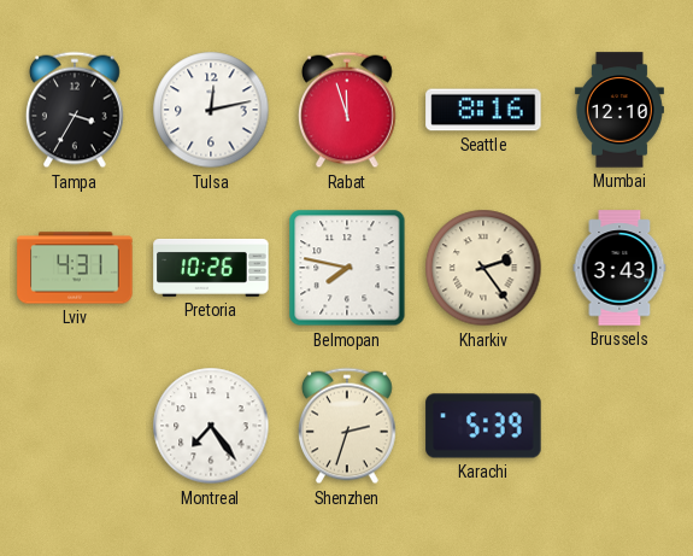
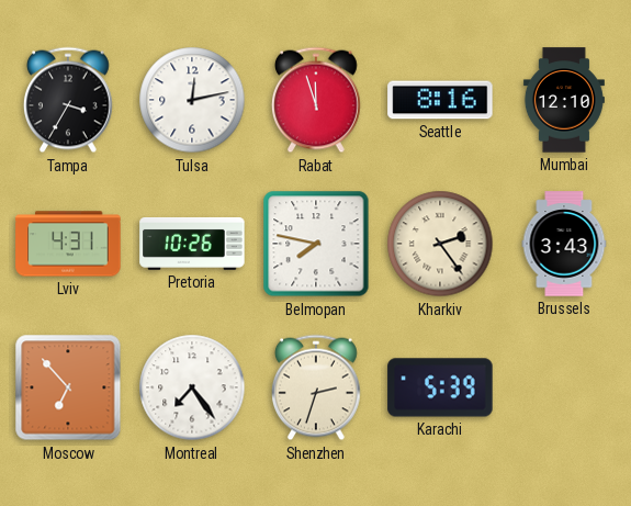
Moscow: none -> 6:53
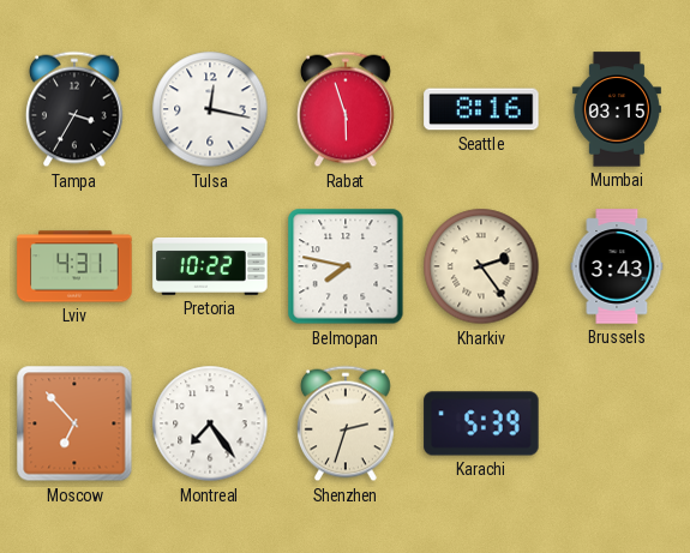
Tulsa: 12:13 -> 12:17
Rabat: 11:57 -> 5:57
Mumbai: 12:10 -> 03:15
Pretoria: 10:26 -> 10:22
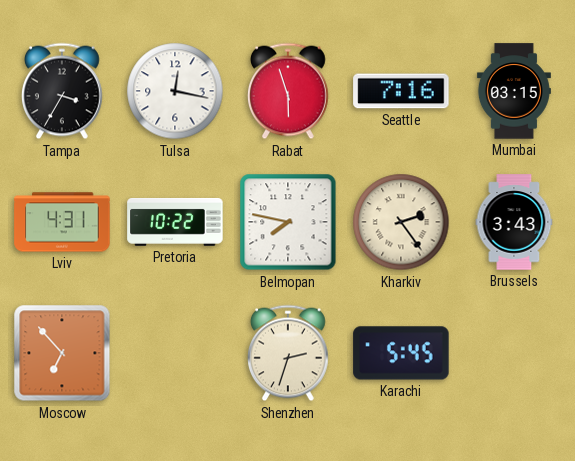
Seattle: 8:16 -> 7:16
Montreal: 7:24 -> none
Karachi: 5:39 -> 5:45
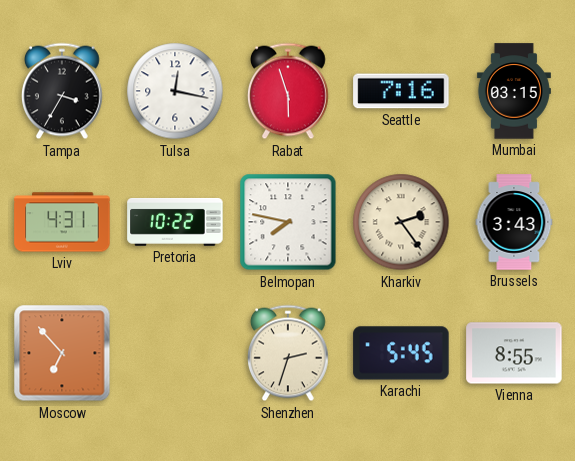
Vienna: none -> 8:55
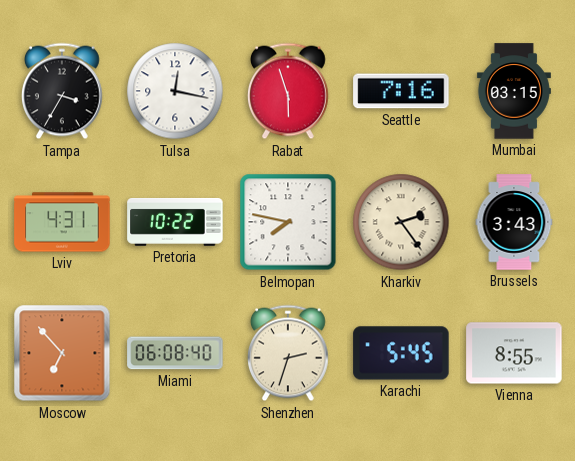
Miami: none -> 06:08
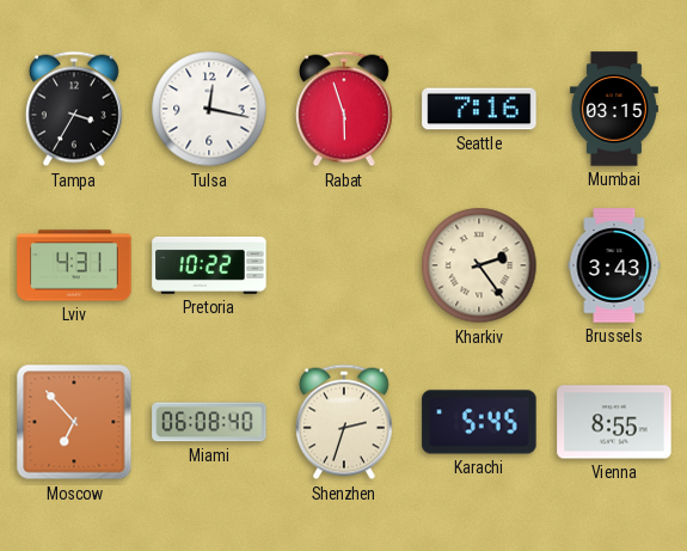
Belmopan: 7:47 -> none
